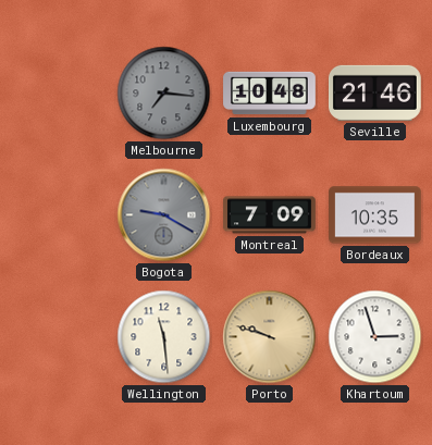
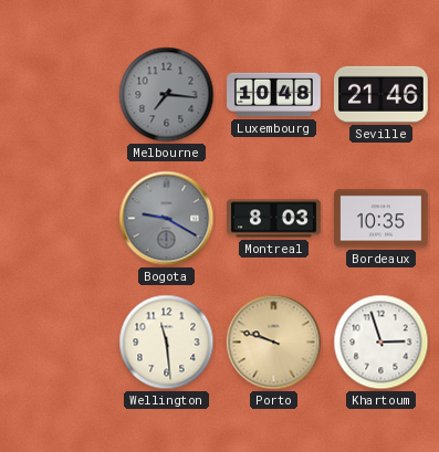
Montreal: 7:09 -> 8:03
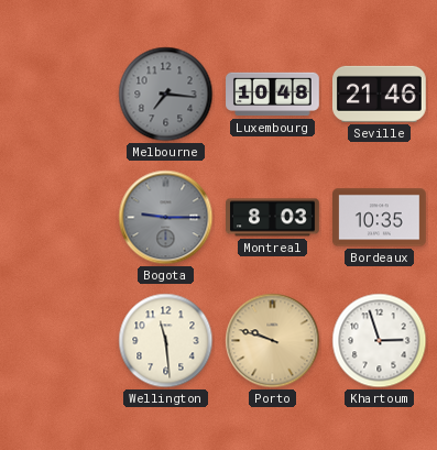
Bogota: 9:20 -> 9:15
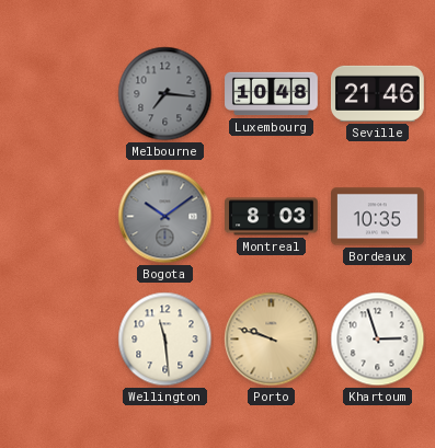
Bogota: 9:15 -> 10:09
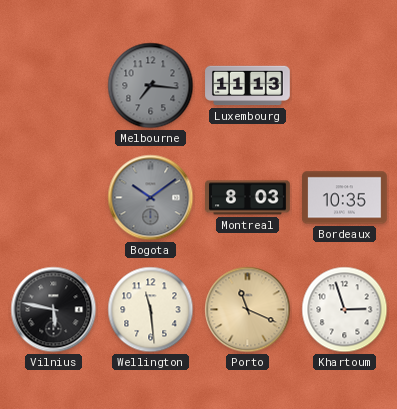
Luxembourg: 10:48 -> 11:13
Seville: 21:46 -> none
Vilnius: none -> 5:47
Porto: 9:48 -> 11:19
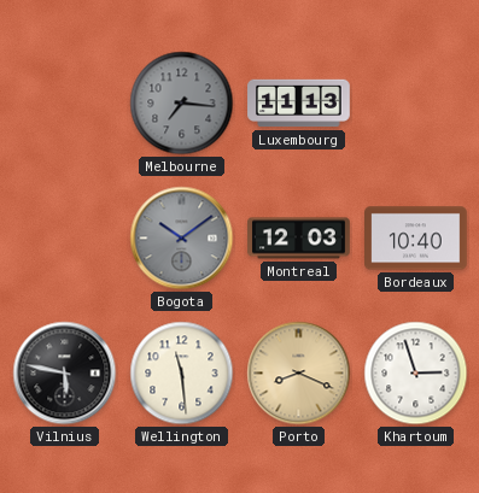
Montreal: 8:03 -> 12:03
Bordeaux: 10:35 -> 10:40
Porto: 11:19 -> 8:19
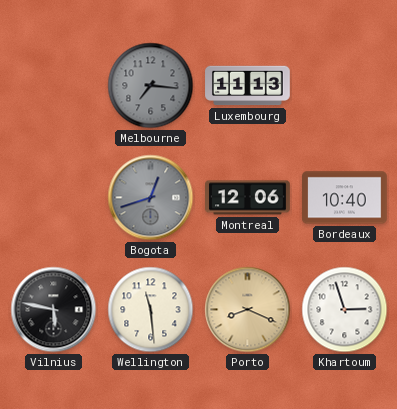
Bogota: 10:09 -> 12:42
Montreal: 12:03 -> 12:06
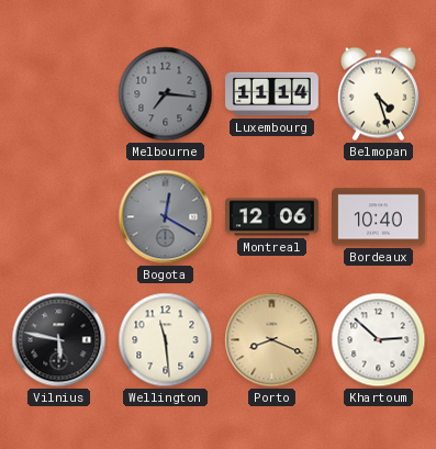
Luxembourg: 11:13 -> 11:14
Belmopan: none -> 4:27
Bogota: 12:42 -> 12:20
Khartoum: 2:57 -> 2:52
